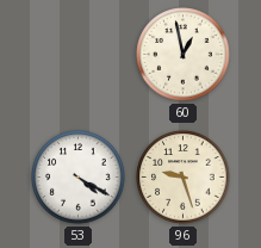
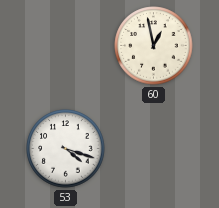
53: 4:20 -> 4:18
96: 9:27 -> none
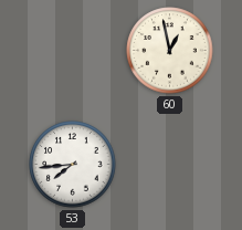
53: 4:18 -> 7:44
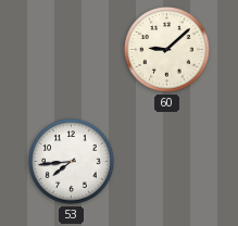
60: 12:58 -> 9:08
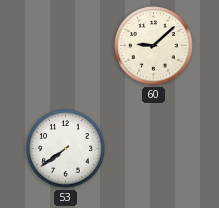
53: 7:44 -> 7:39
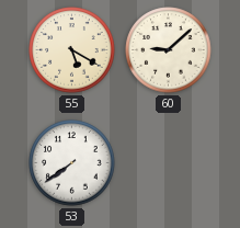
55: none -> 5:20
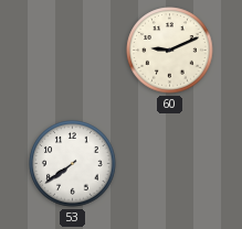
55: 5:20 -> none
60: 9:08 -> 9:11
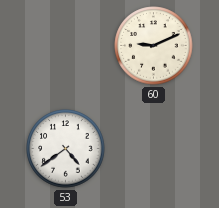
53: 7:39 -> 4:39
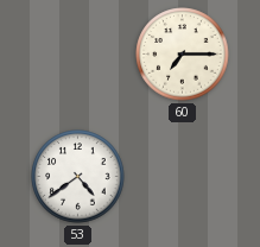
60: 9:11 -> 7:15
